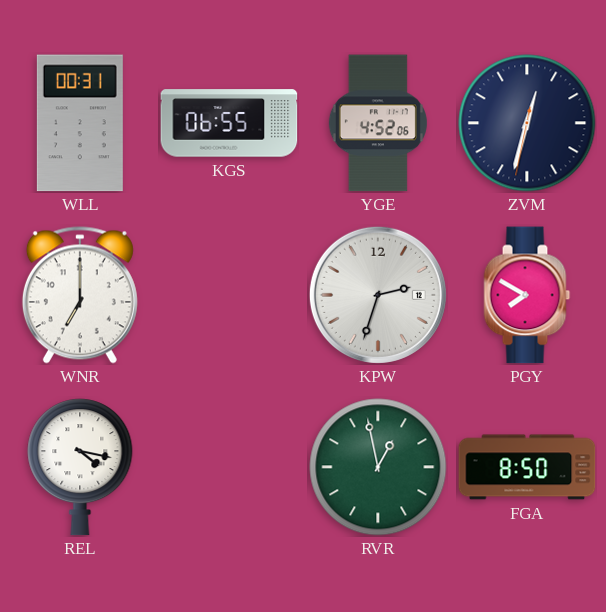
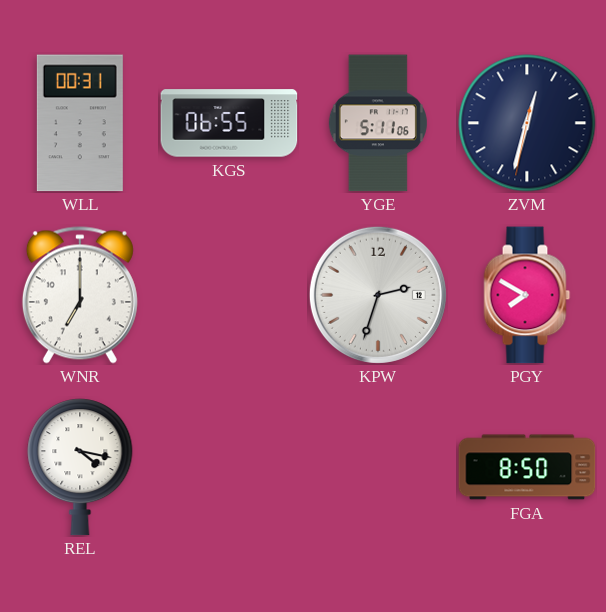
YGE: 4:52 -> 5:11
RVR: 12:58 -> none
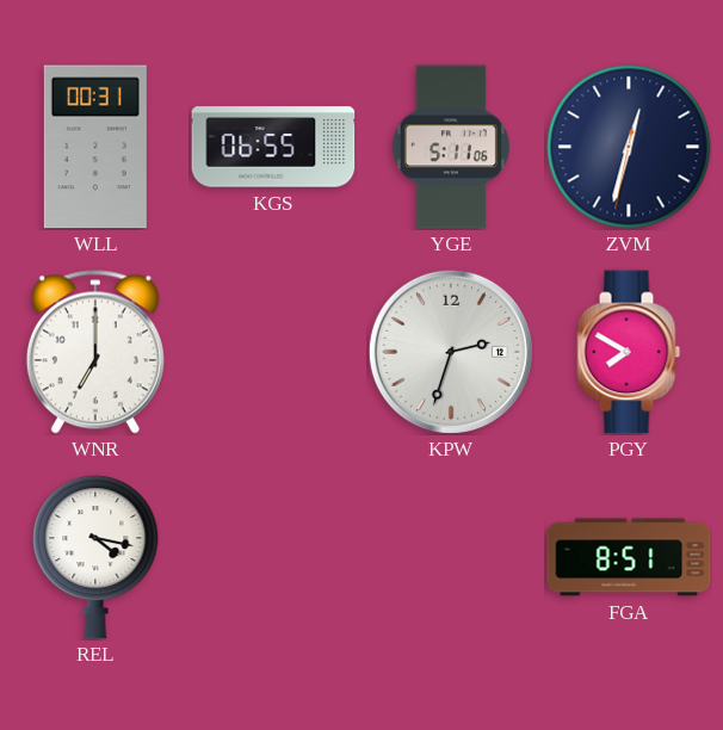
FGA: 8:50 -> 8:51
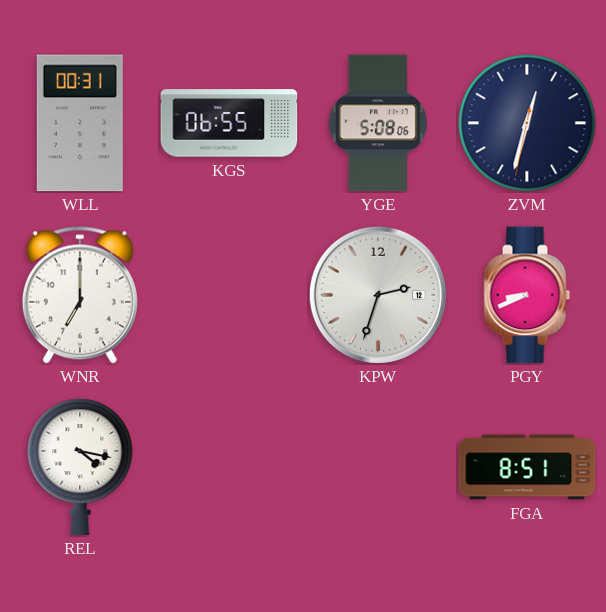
YGE: 5:11 -> 5:08
PGY: 7:50 -> 8:41
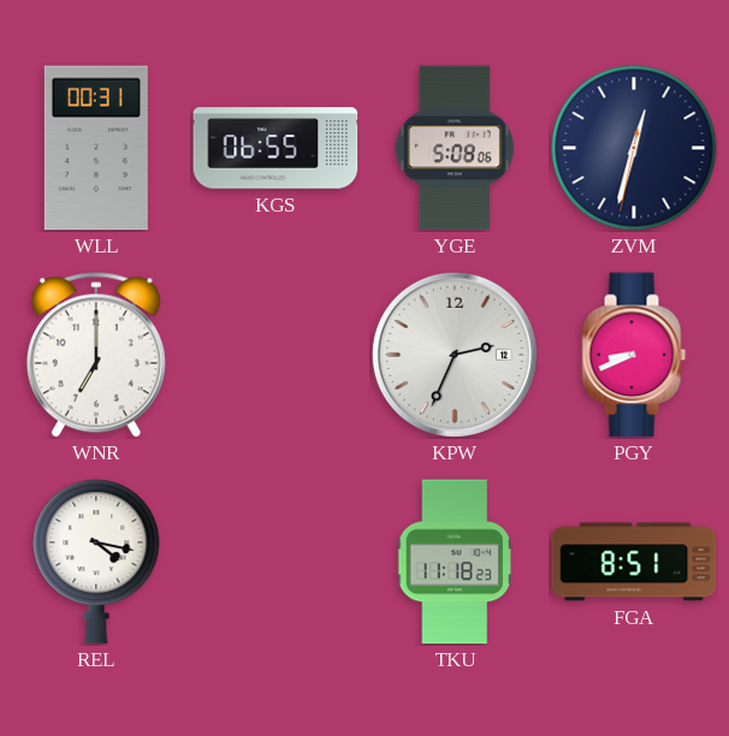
KPW: 2:33 -> 2:34
TKU: none -> 11:18
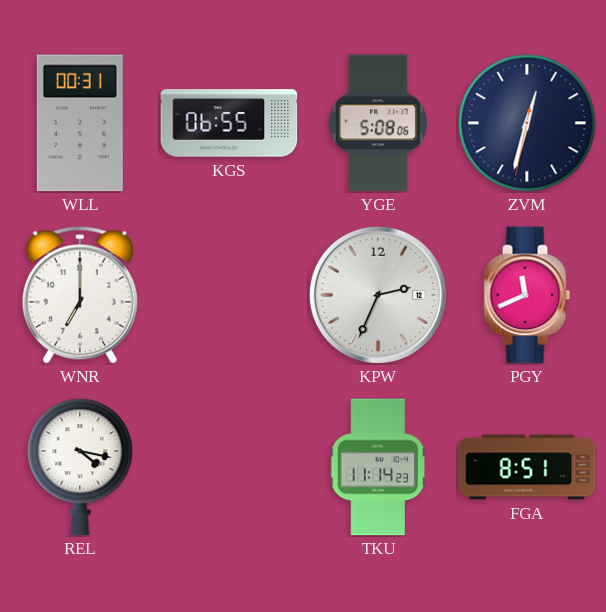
PGY: 8:41 -> 11:41
TKU: 11:18 -> 11:14
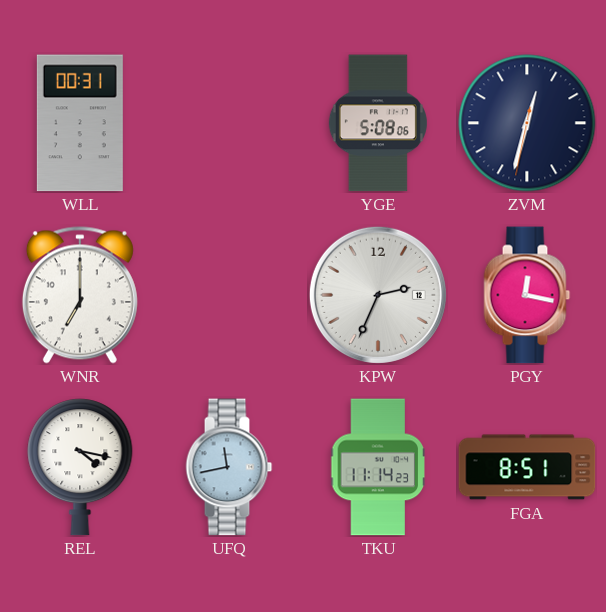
KGS: 06:55 -> none
PGY: 11:41 -> 12:17
UFQ: none -> 11:43
